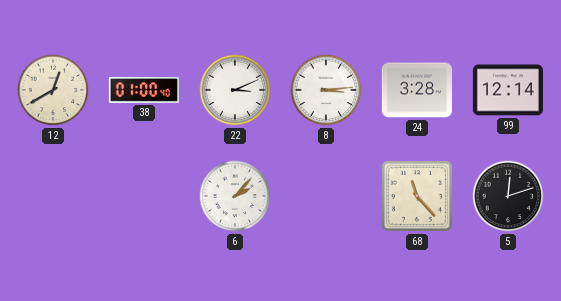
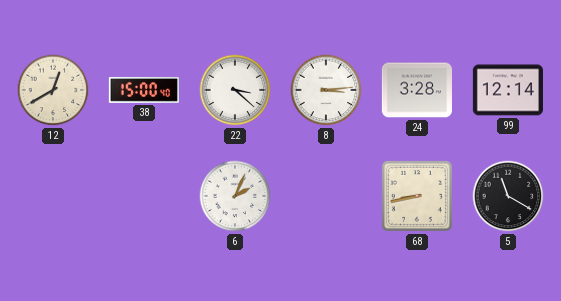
38: 01:00 -> 15:00
22: 3:11 -> 3:22
6: 2:07 -> 2:04
68: 11:23 -> 8:43
5: 12:12 -> 11:20
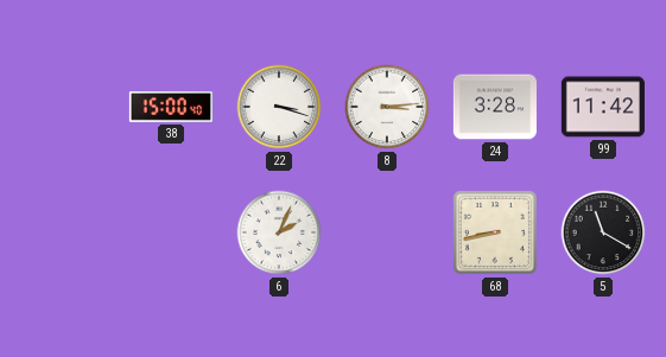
12: 12:40 -> none
22: 3:22 -> 3:18
99: 12:14 -> 11:42
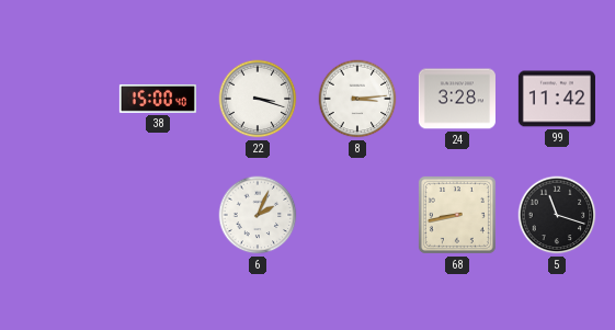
5: 11:20 -> 11:18
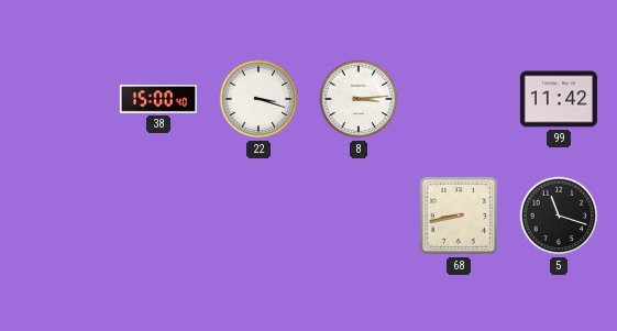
24: 3:28 -> none
6: 2:04 -> none
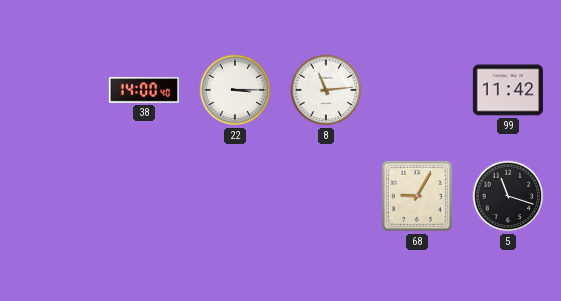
38: 15:00 -> 14:00
22: 3:18 -> 3:15
8: 3:14 -> 11:14
68: 8:43 -> 9:05
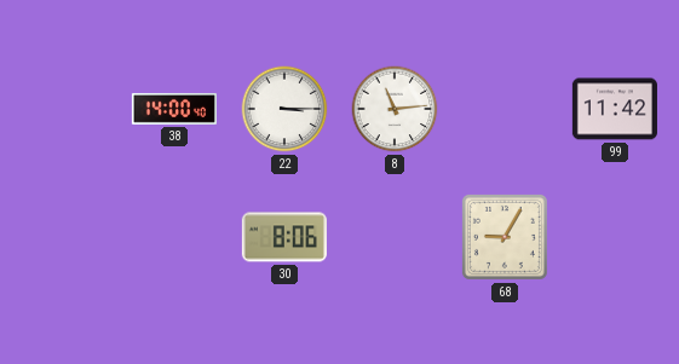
30: none -> 8:06
5: 11:18 -> none
